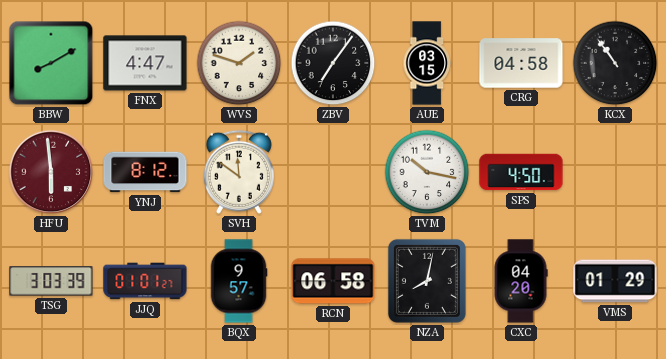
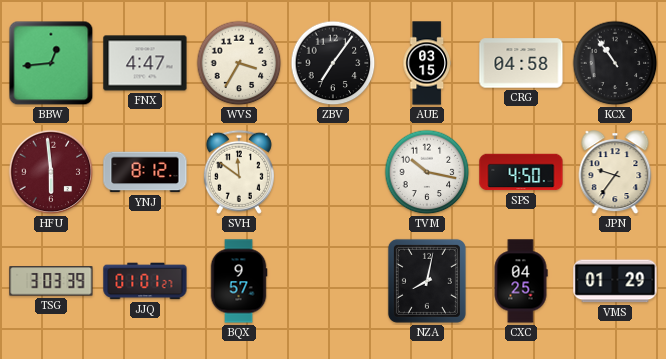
BBW: 8:10 -> 12:44
WVS: 1:48 -> 3:35
JPN: none -> 9:36
RCN: 06:58 -> none
CXC: 04:20 -> 04:25
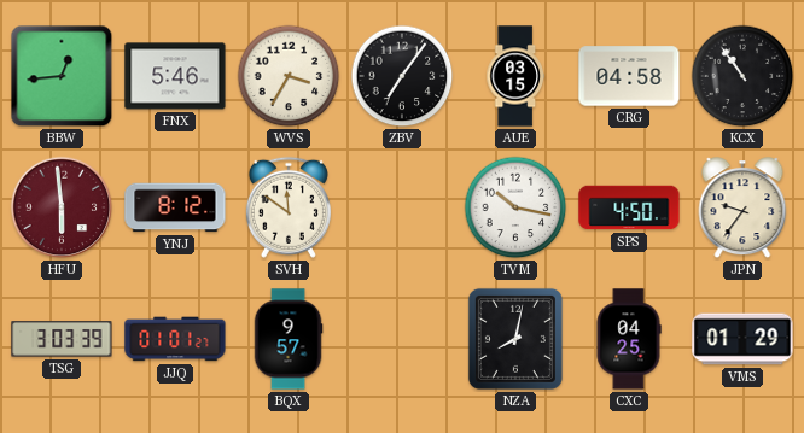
FNX: 4:47 -> 5:46
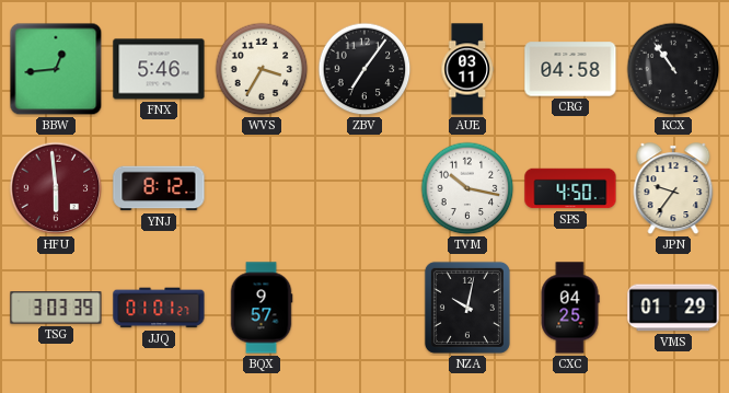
AUE: 03:15 -> 03:11
SVH: 11:51 -> none
NZA: 8:02 -> 10:02
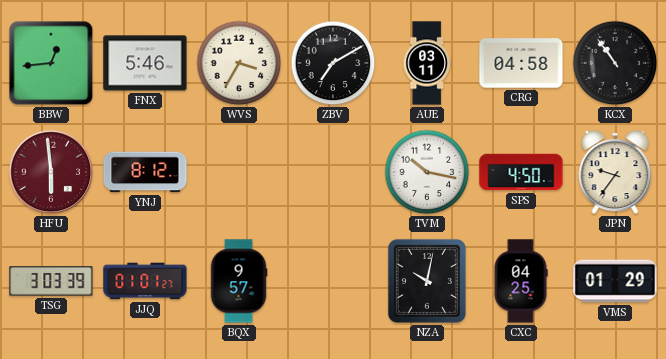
ZBV: 7:06 -> 7:10
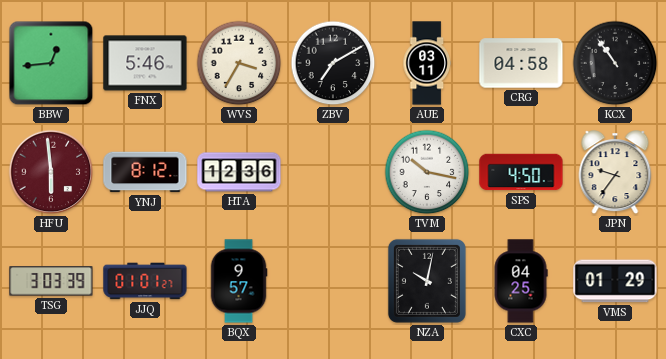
HTA: none -> 12:36
